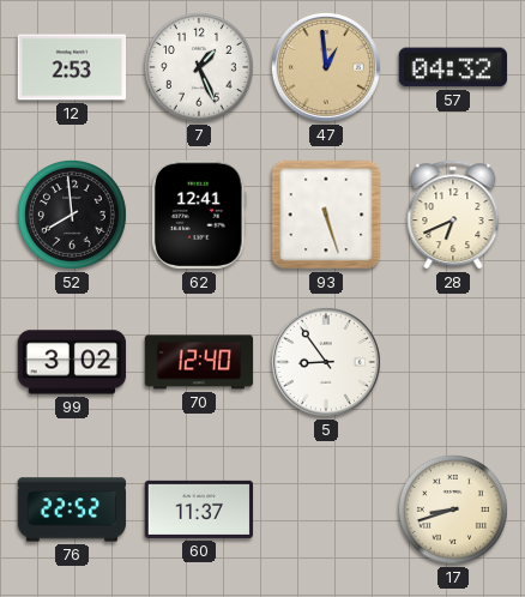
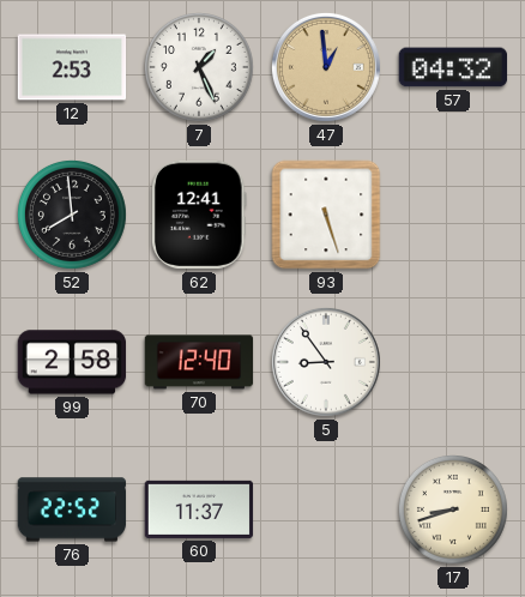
28: 6:41 -> none
99: 3:02 -> 2:58
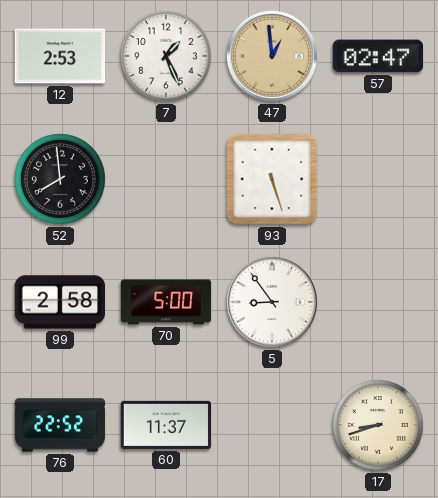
57: 04:32 -> 02:47
62: 12:41 -> none
70: 12:40 -> 5:00
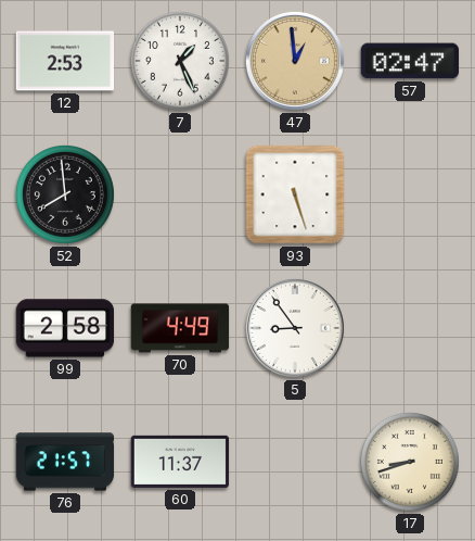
70: 5:00 -> 4:49
76: 22:52 -> 21:57
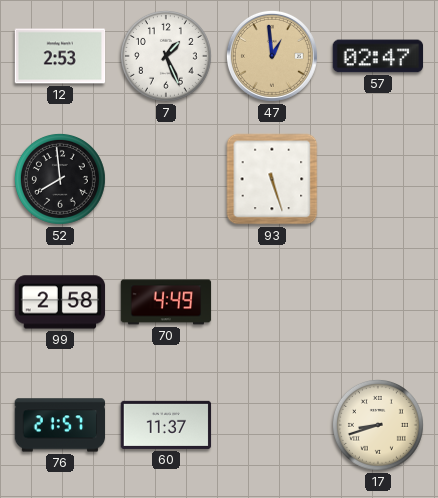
5: 8:54 -> none
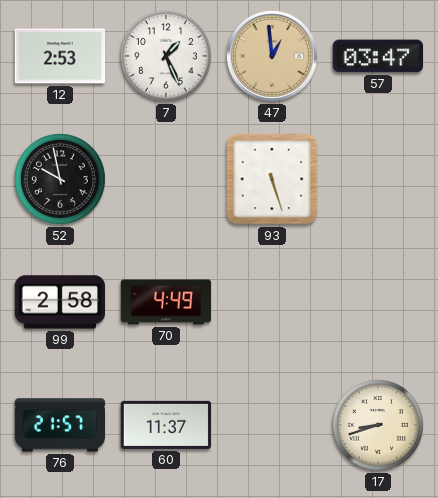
57: 02:47 -> 03:47
52: 7:59 -> 9:58
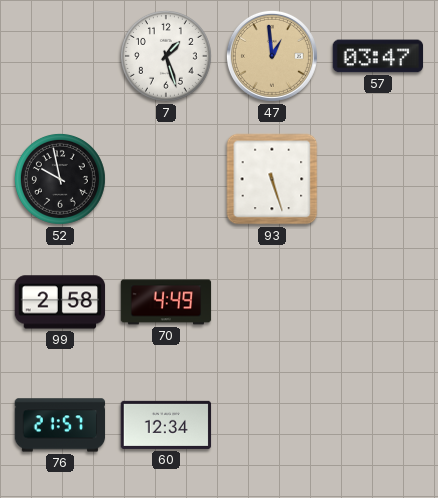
12: 2:53 -> none
7: 1:26 -> 1:27
60: 11:37 -> 12:34
17: 8:42 -> none
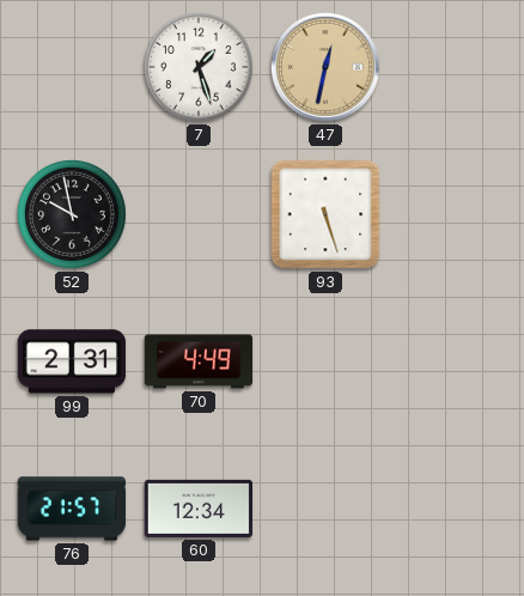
47: 12:59 -> 12:32
57: 03:47 -> none
99: 2:58 -> 2:31
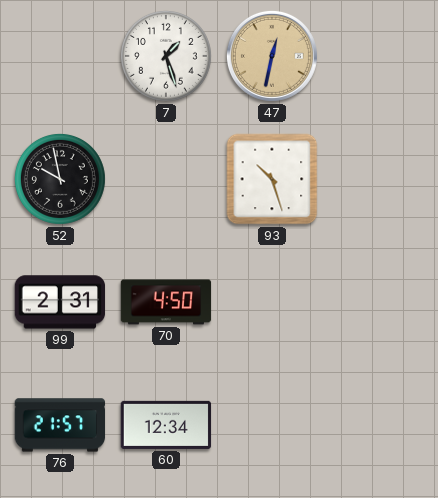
93: 5:27 -> 10:27
70: 4:49 -> 4:50
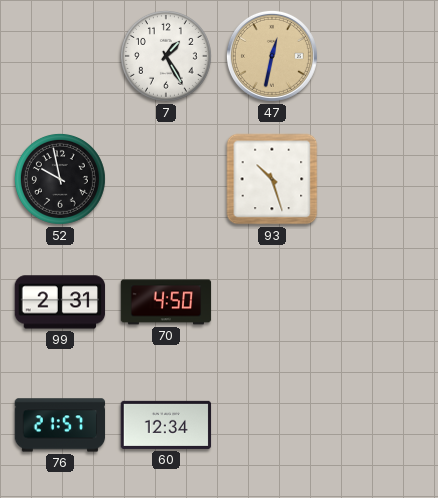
7: 1:27 -> 1:25
